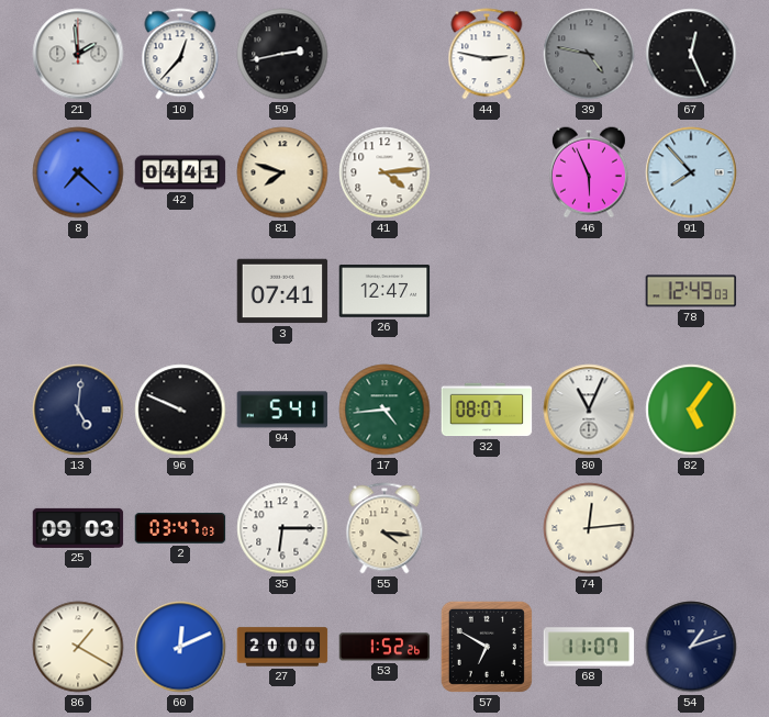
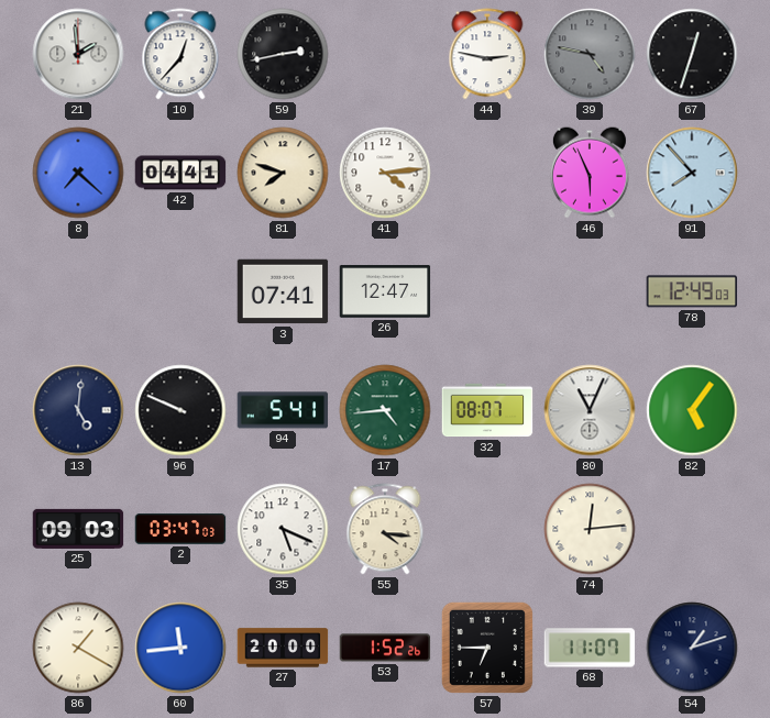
67: 12:26 -> 12:33
35: 6:15 -> 5:19
60: 12:11 -> 11:44
57: 6:50 -> 6:45
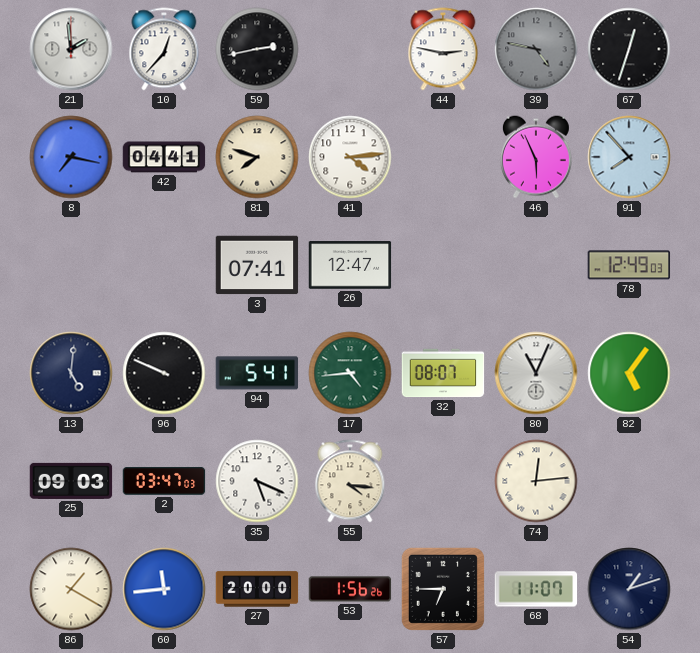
8: 7:22 -> 7:17
53: 1:52 -> 1:56
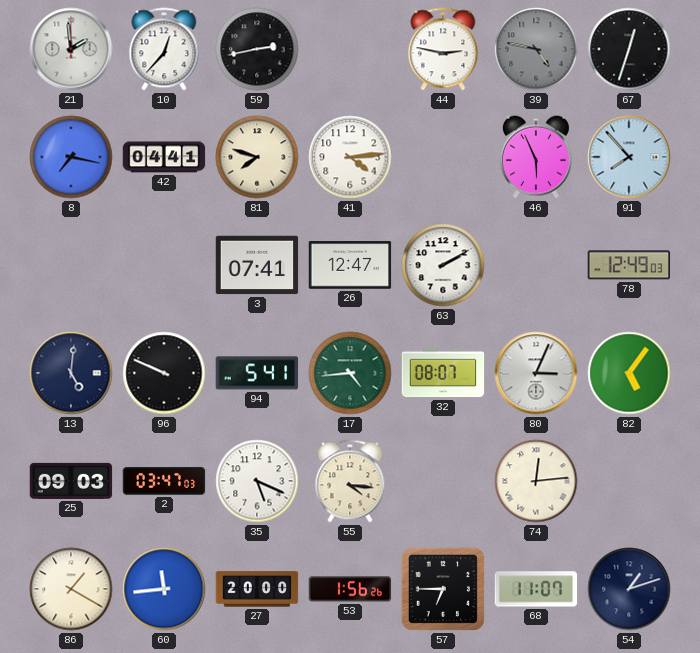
63: none -> 2:10
80: 11:04 -> 3:04
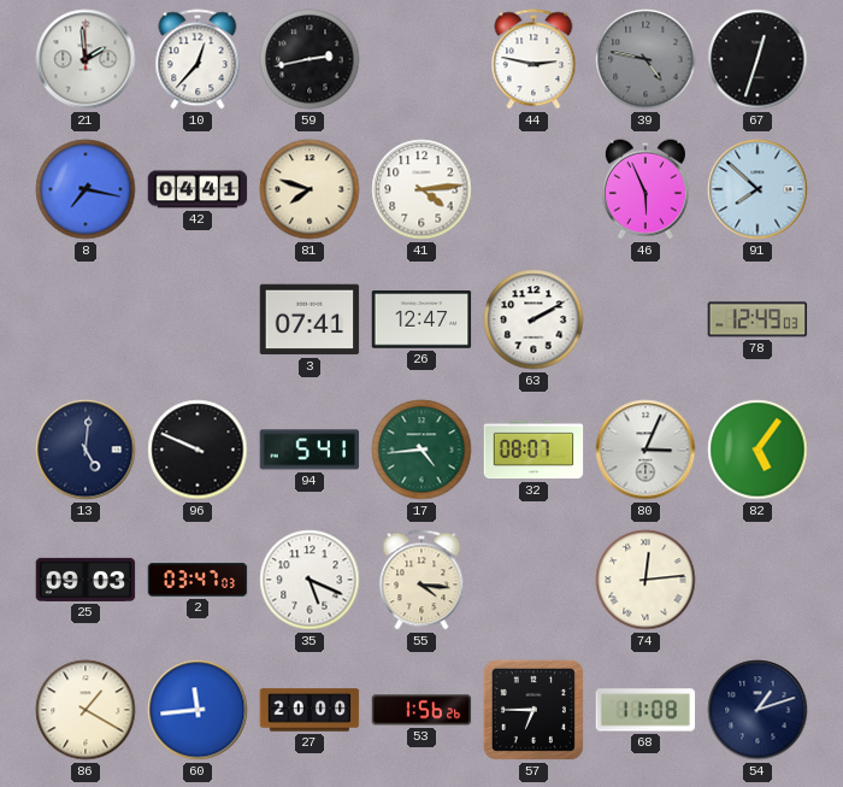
91: 7:53 -> 7:52
68: 11:07 -> 11:08
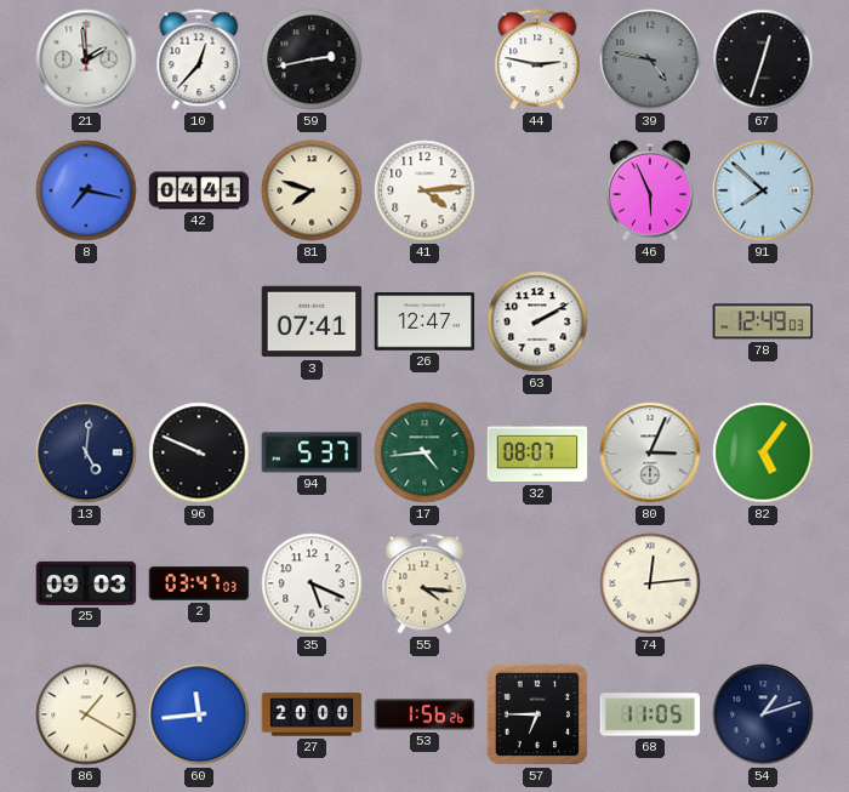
94: 5:41 -> 5:37
68: 11:08 -> 11:05
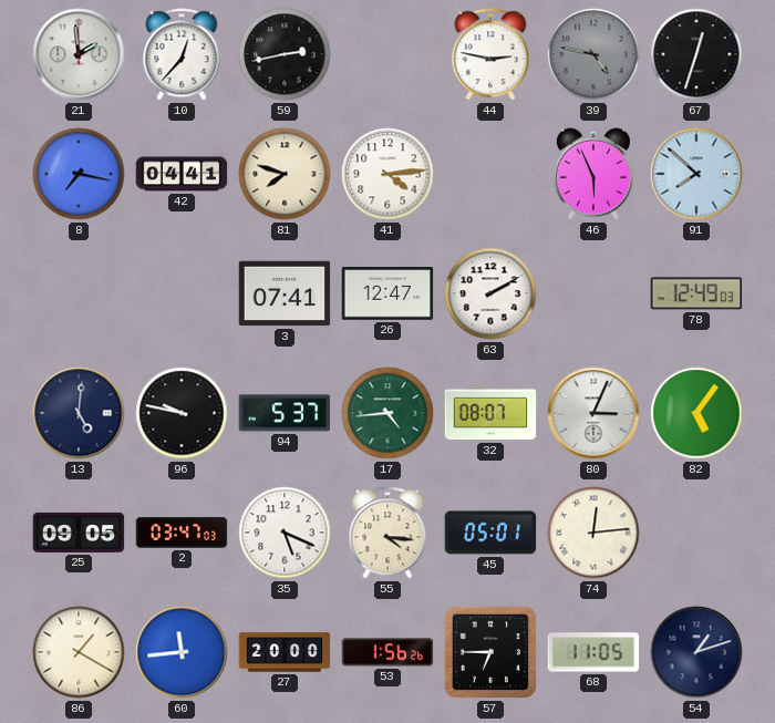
96: 9:49 -> 9:47
25: 09:03 -> 09:05
45: none -> 05:01
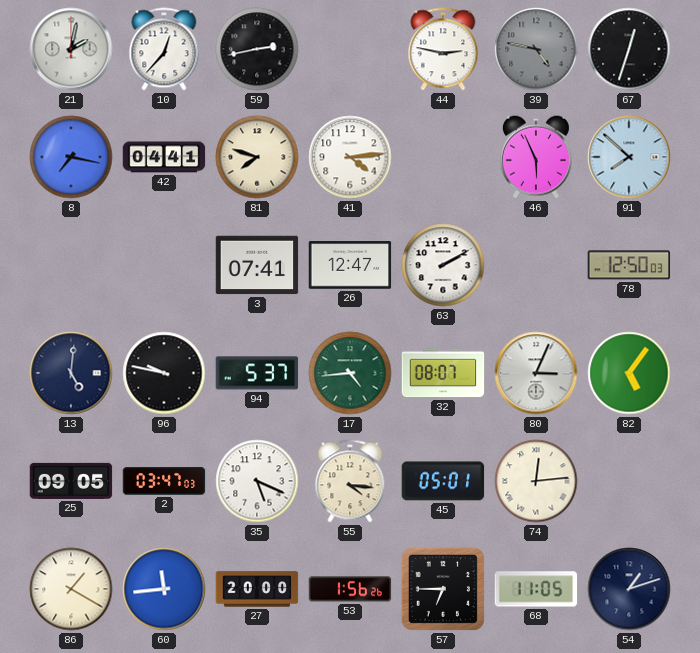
21: 1:59 -> 2:02
78: 12:49 -> 12:50
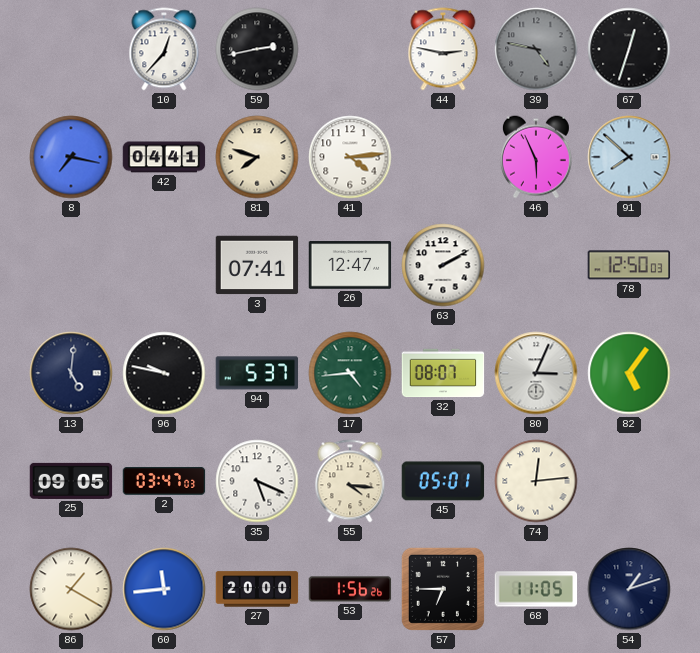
21: 2:02 -> none
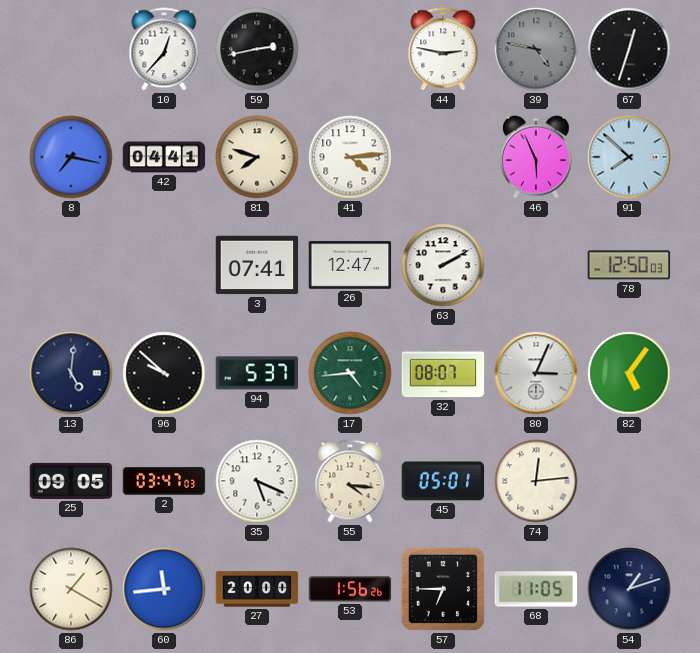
96: 9:47 -> 9:52
